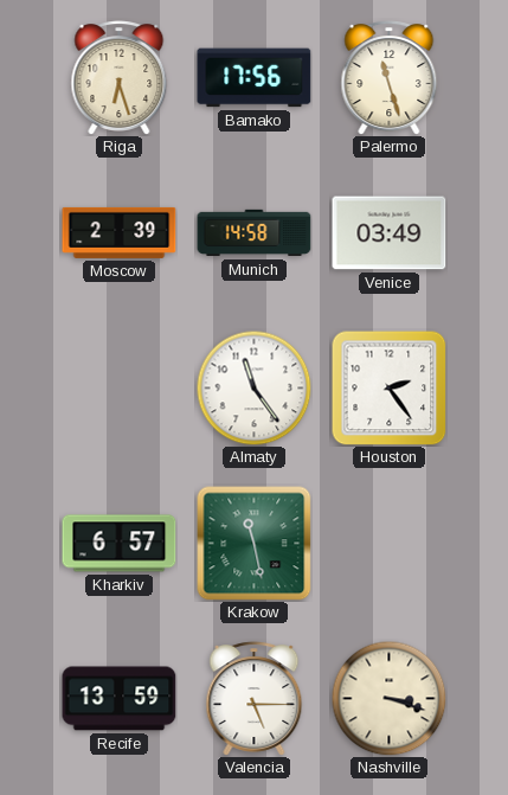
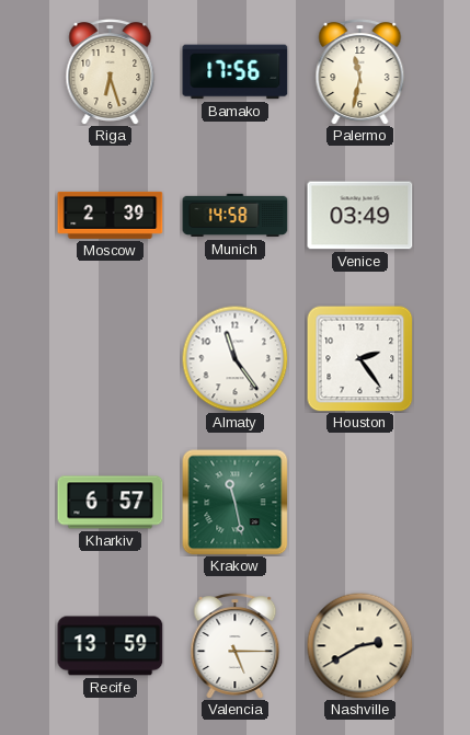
Palermo: 11:27 -> 11:32
Nashville: 3:18 -> 2:40
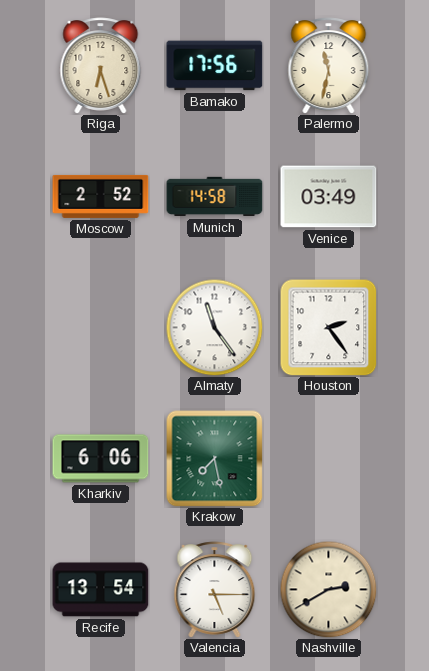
Moscow: 2:39 -> 2:52
Kharkiv: 6:57 -> 6:06
Krakow: 11:28 -> 7:28
Recife: 13:59 -> 13:54
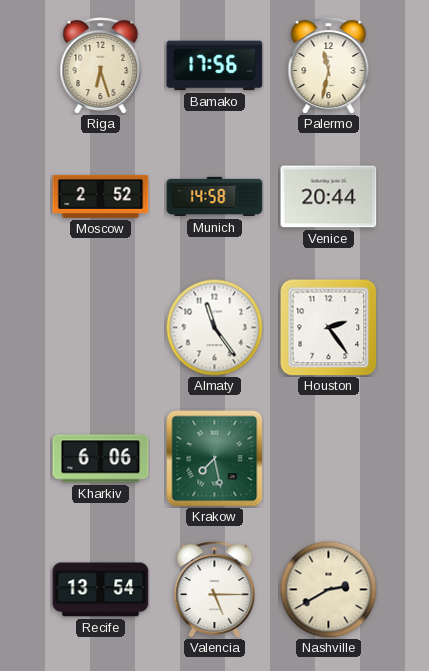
Venice: 03:49 -> 20:44
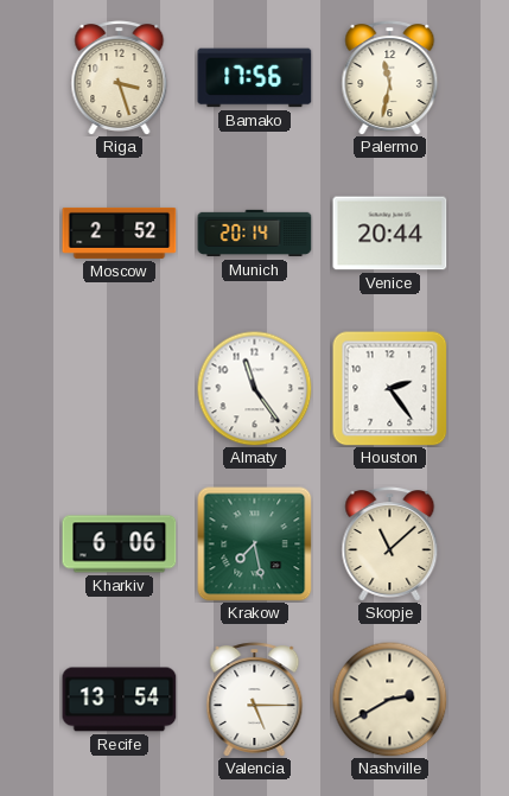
Riga: 6:27 -> 3:27
Munich: 14:58 -> 20:14
Skopje: none -> 11:08
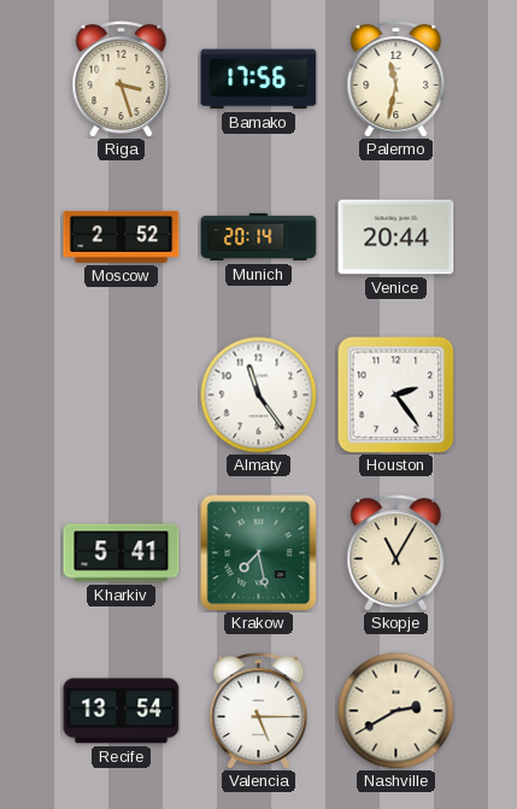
Kharkiv: 6:06 -> 5:41
Skopje: 11:08 -> 11:05
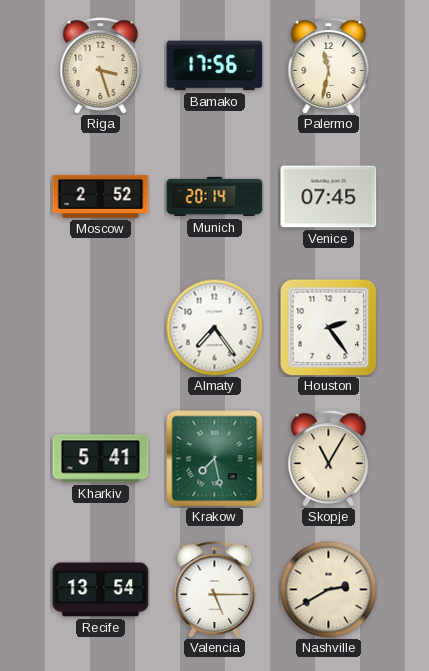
Venice: 20:44 -> 07:45
Almaty: 11:24 -> 7:24
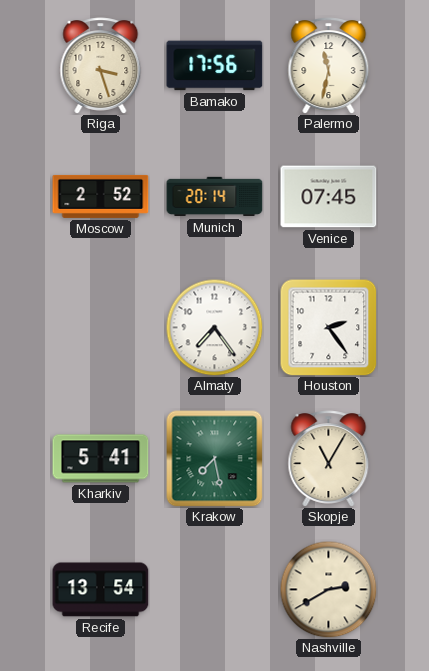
Valencia: 5:15 -> none
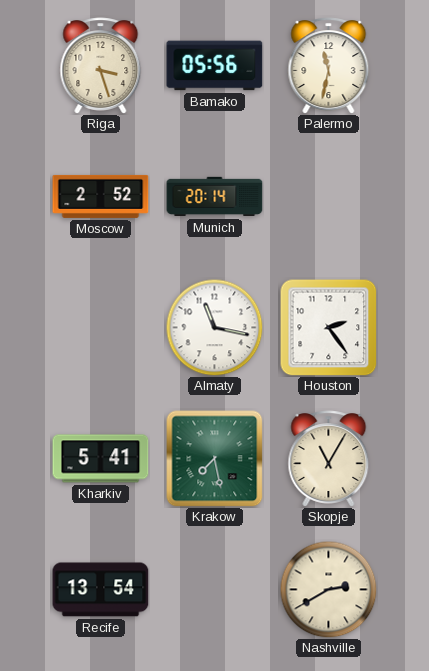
Bamako: 17:56 -> 05:56
Venice: 07:45 -> none
Almaty: 7:24 -> 11:17
